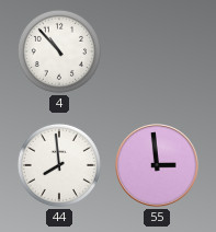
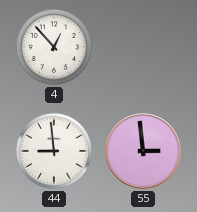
4: 10:53 -> 12:53
44: 7:59 -> 8:59
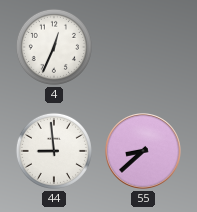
4: 12:53 -> 12:34
55: 2:59 -> 8:38
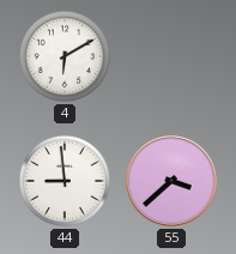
4: 12:34 -> 6:10
55: 8:38 -> 3:38
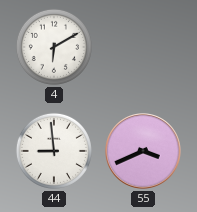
55: 3:38 -> 3:41
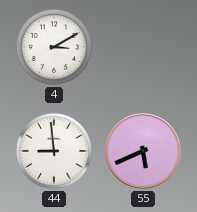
4: 6:10 -> 3:10
55: 3:41 -> 5:41
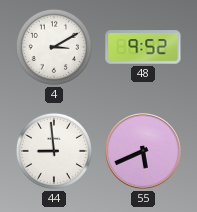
48: none -> 9:52
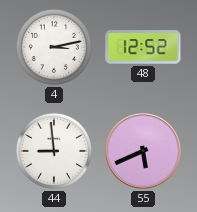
4: 3:10 -> 3:13
48: 9:52 -> 12:52
